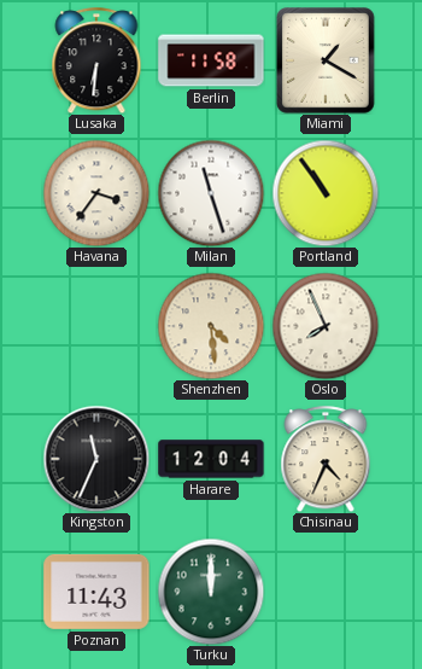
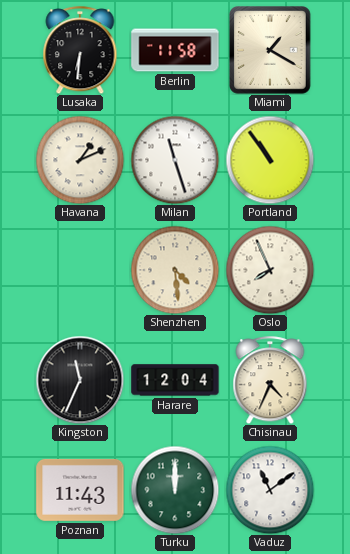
Havana: 3:36 -> 1:11
Vaduz: none -> 11:09
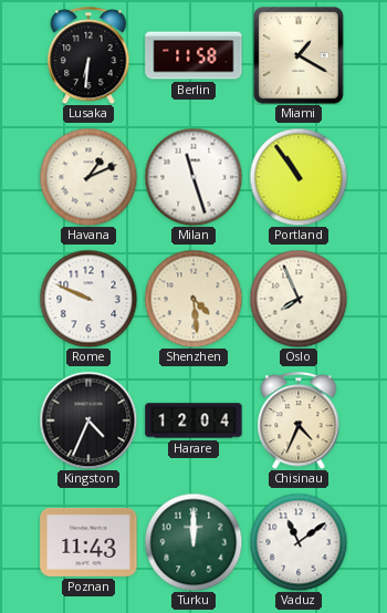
Rome: none -> 9:49
Kingston: 11:34 -> 4:34
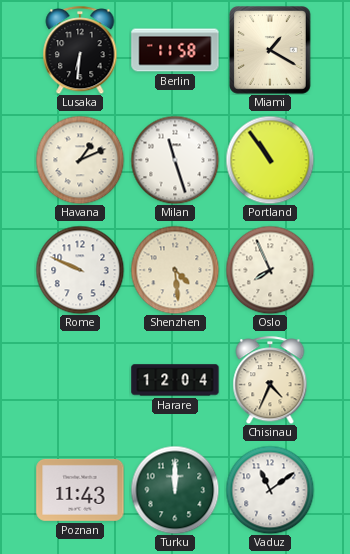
Kingston: 4:34 -> none
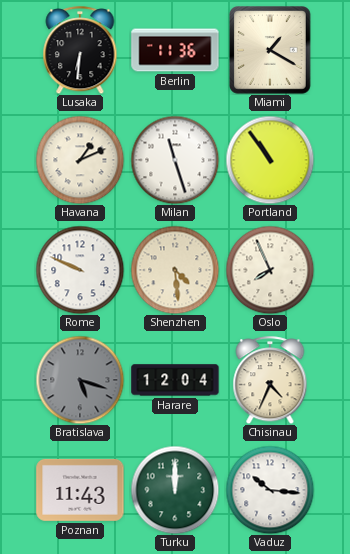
Berlin: 11:58 -> 11:36
Bratislava: none -> 5:18
Vaduz: 11:09 -> 10:16
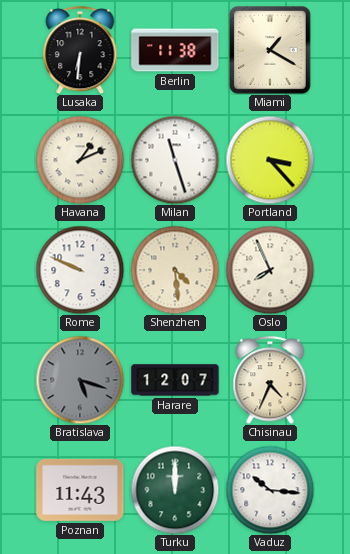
Berlin: 11:36 -> 11:38
Portland: 10:54 -> 3:23
Harare: 12:04 -> 12:07
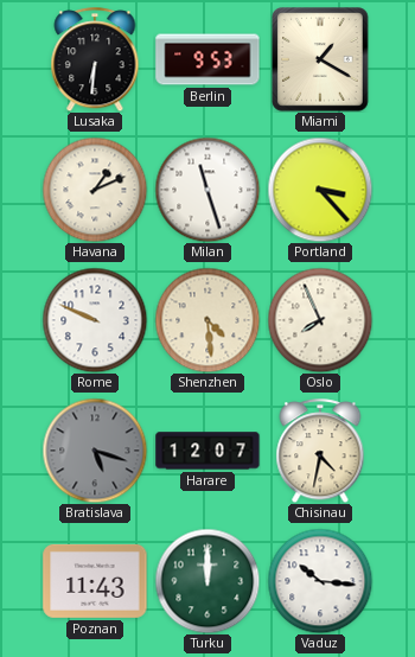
Berlin: 11:38 -> 9:53
Chisinau: 4:34 -> 4:32
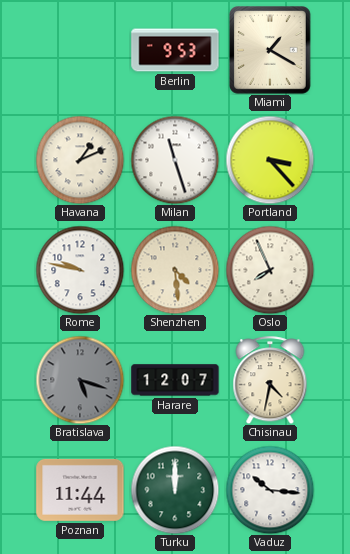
Lusaka: 6:31 -> none
Rome: 9:49 -> 9:47
Poznan: 11:43 -> 11:44
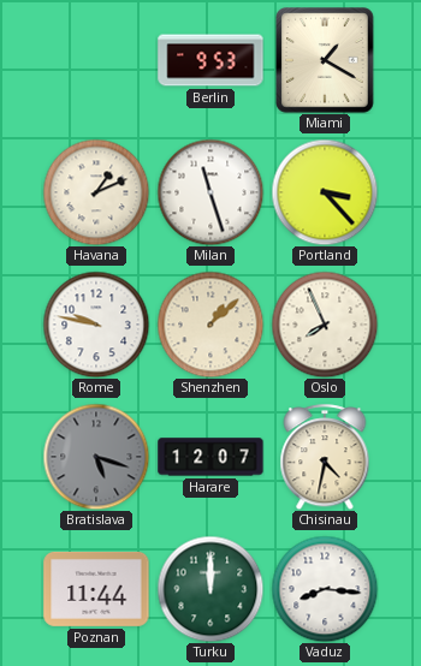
Shenzhen: 4:29 -> 1:08
Vaduz: 10:16 -> 8:16
